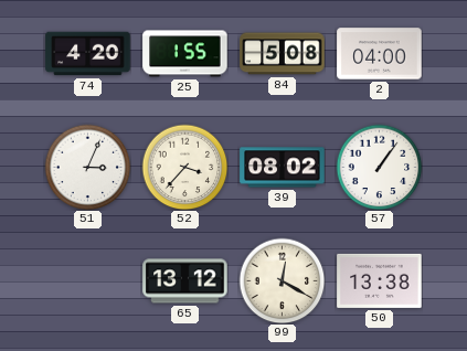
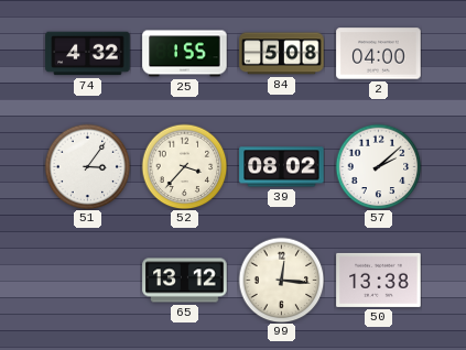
74: 4:20 -> 4:32
51: 3:04 -> 3:06
57: 1:06 -> 2:08
99: 12:20 -> 12:16
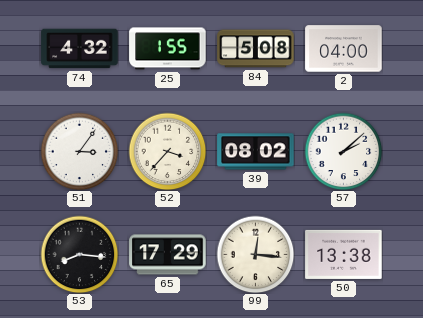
53: none -> 8:16
65: 13:12 -> 17:29
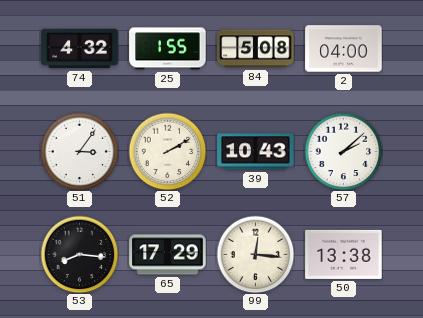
52: 3:37 -> 2:10
39: 08:02 -> 10:43
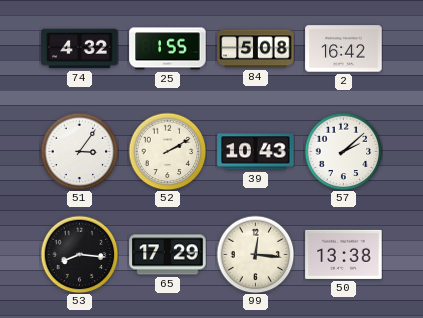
2: 04:00 -> 16:42
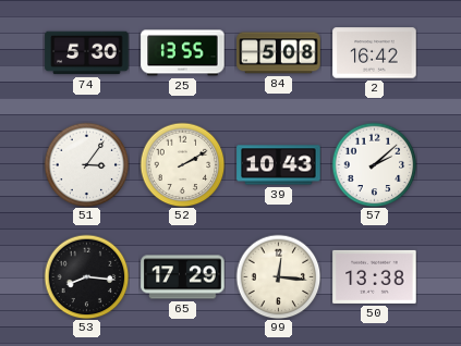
74: 4:32 -> 5:30
25: 1:55 -> 13:55
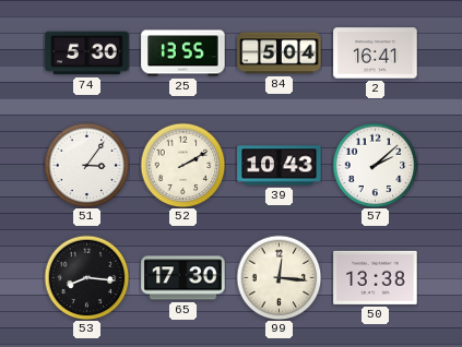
84: 5:08 -> 5:04
2: 16:42 -> 16:41
65: 17:29 -> 17:30
